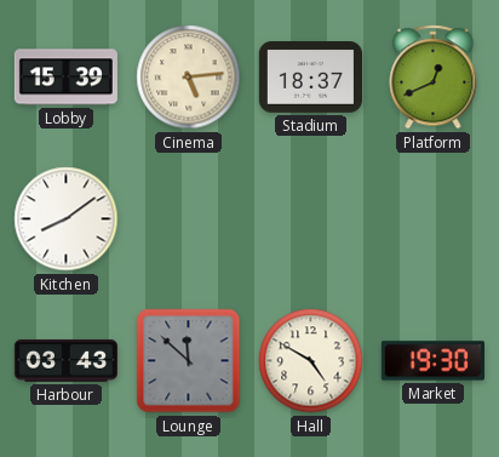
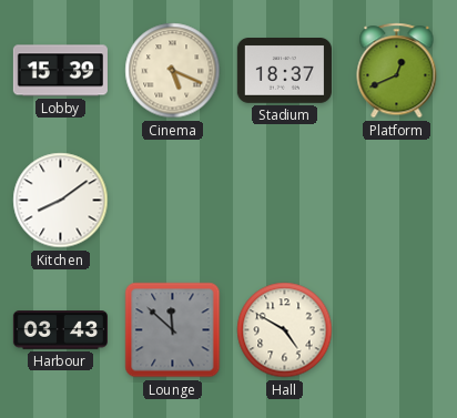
Cinema: 5:14 -> 5:19
Market: 19:30 -> none
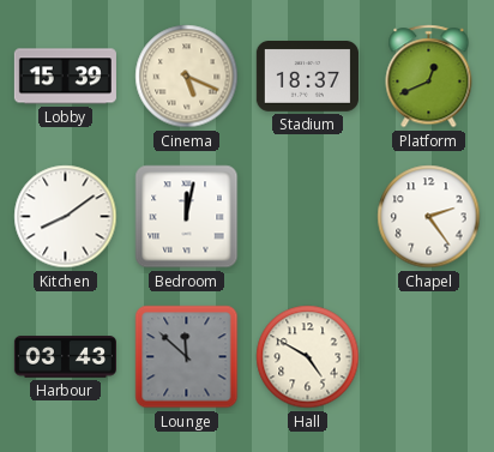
Bedroom: none -> 12:02
Chapel: none -> 2:24
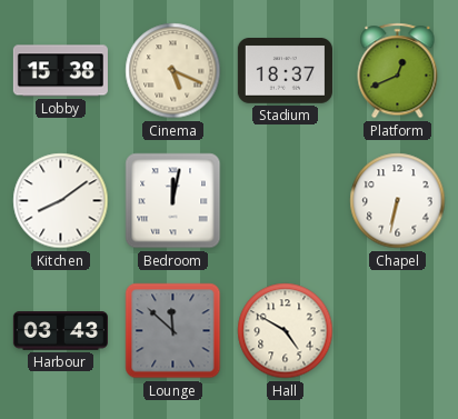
Lobby: 15:39 -> 15:38
Chapel: 2:24 -> 6:32
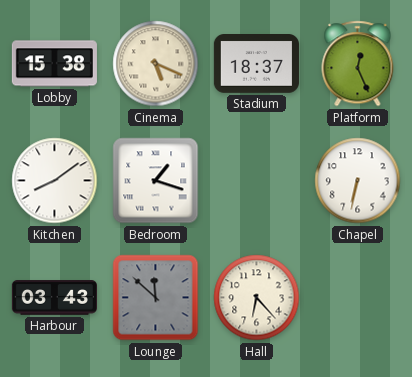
Platform: 12:41 -> 12:26
Bedroom: 12:02 -> 1:18
Hall: 4:50 -> 6:23
